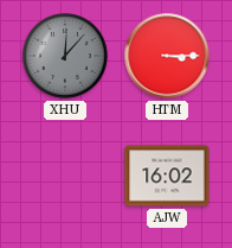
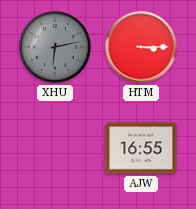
XHU: 12:07 -> 6:13
AJW: 16:02 -> 16:55
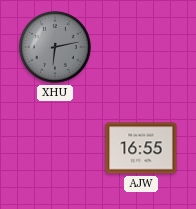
HTM: 3:15 -> none
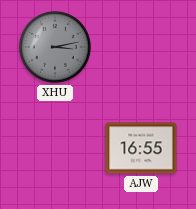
XHU: 6:13 -> 3:13
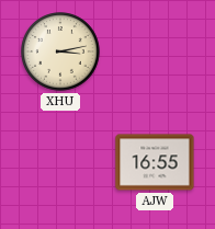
XHU dial: grey -> cream
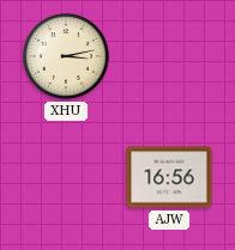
AJW: 16:55 -> 16:56
